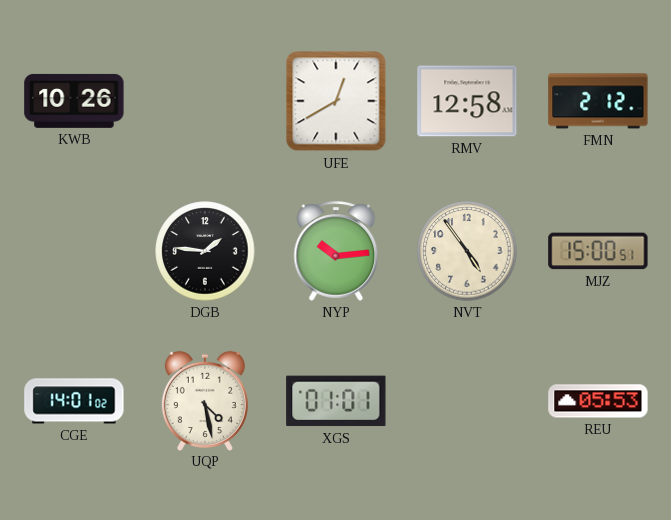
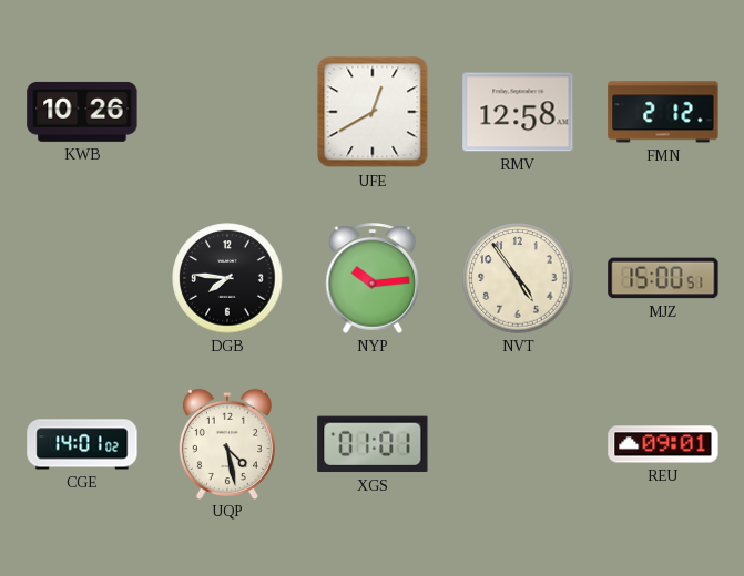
DGB: 1:46 -> 7:46
REU: 05:53 -> 09:01
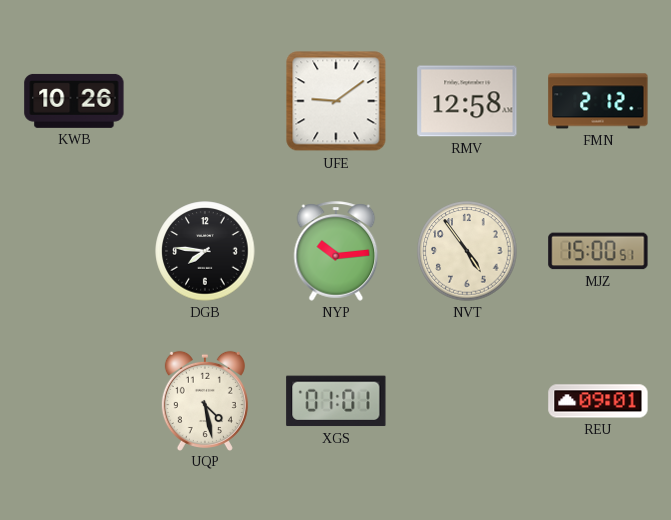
UFE: 12:40 -> 9:09
CGE: 14:01 -> none
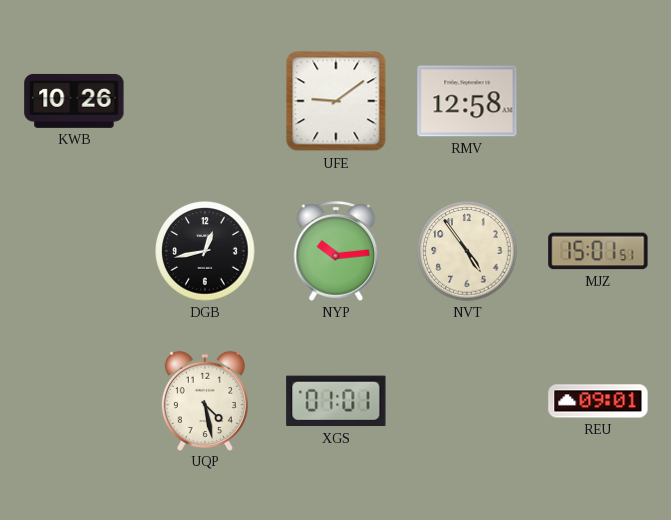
FMN: 2:12 -> none
DGB: 7:46 -> 12:43
MJZ: 15:00 -> 15:01
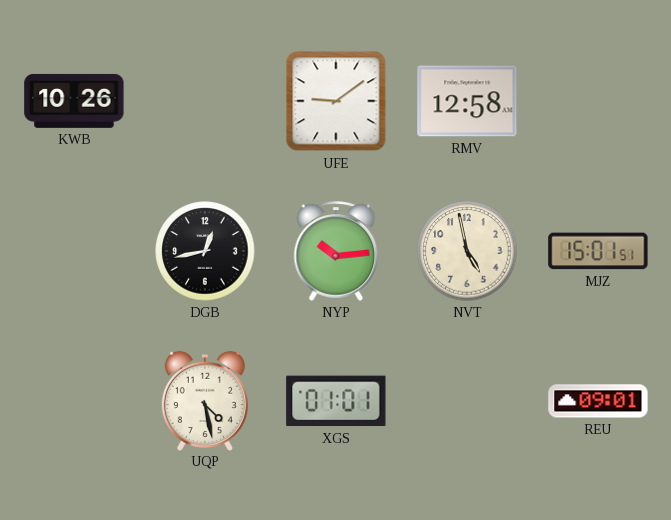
NVT: 4:54 -> 4:58
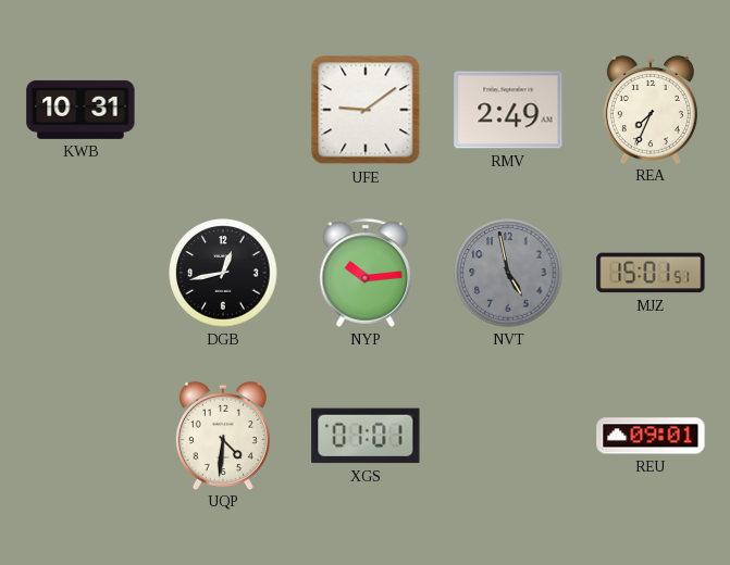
KWB: 10:26 -> 10:31
RMV: 12:58 -> 2:49
REA: none -> 7:34
NVT dial: cream -> grey
UQP: 4:28 -> 4:31
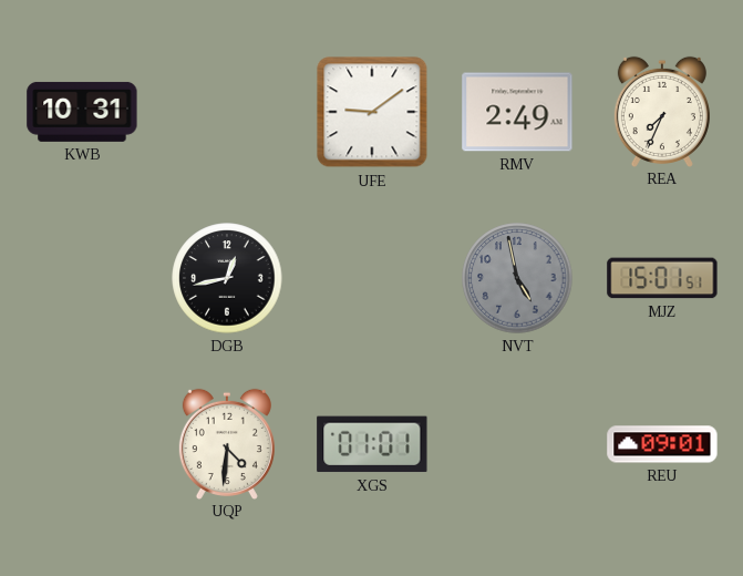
NYP: 10:14 -> none
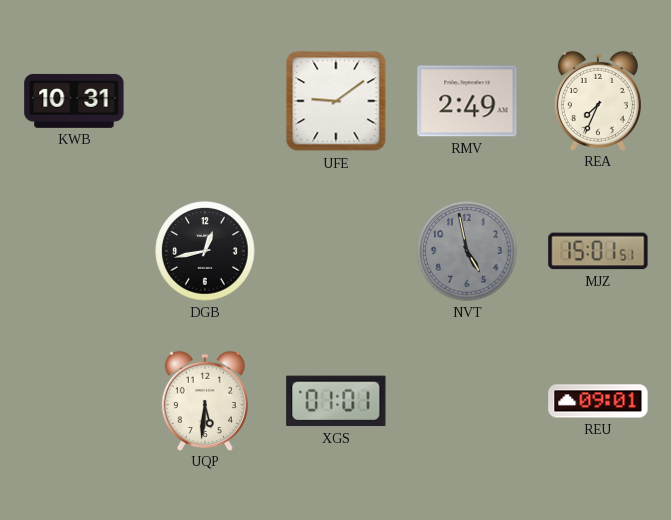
UQP: 4:31 -> 5:31
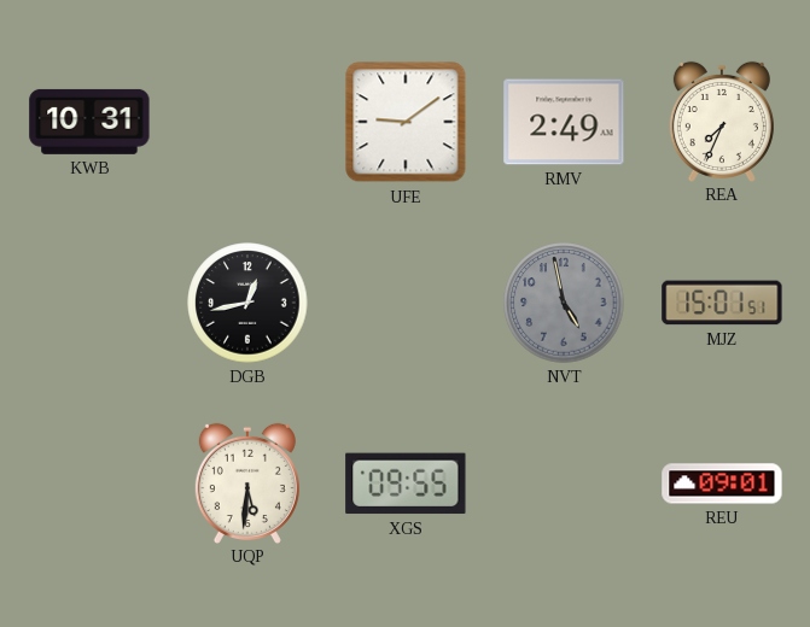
XGS: 01:01 -> 09:55
